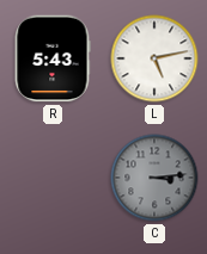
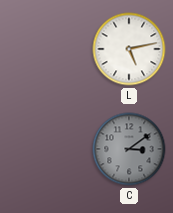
R: 5:43 -> none
C: 3:14 -> 3:09
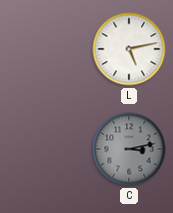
C: 3:09 -> 3:13
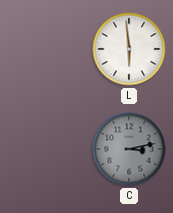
L: 5:13 -> 5:59
